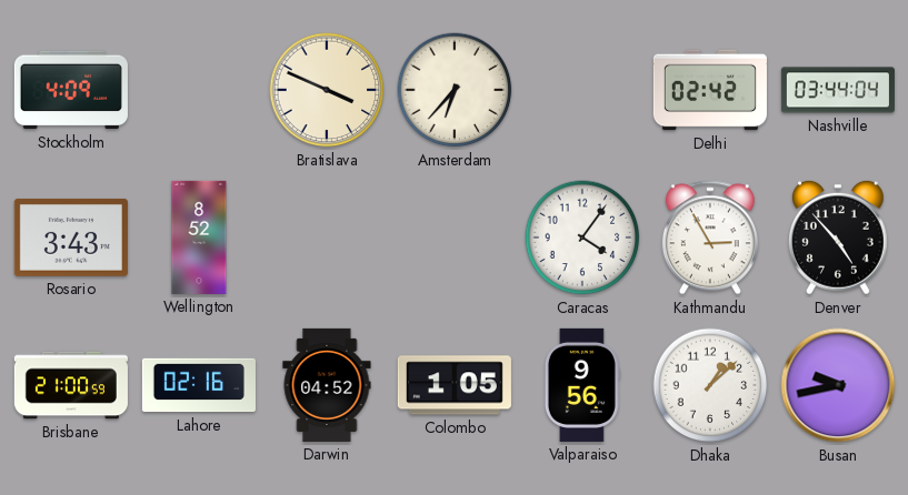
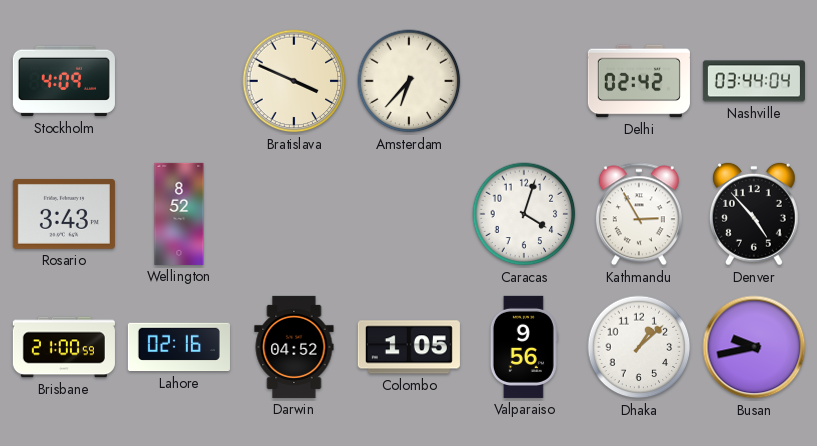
Caracas: 4:06 -> 4:03
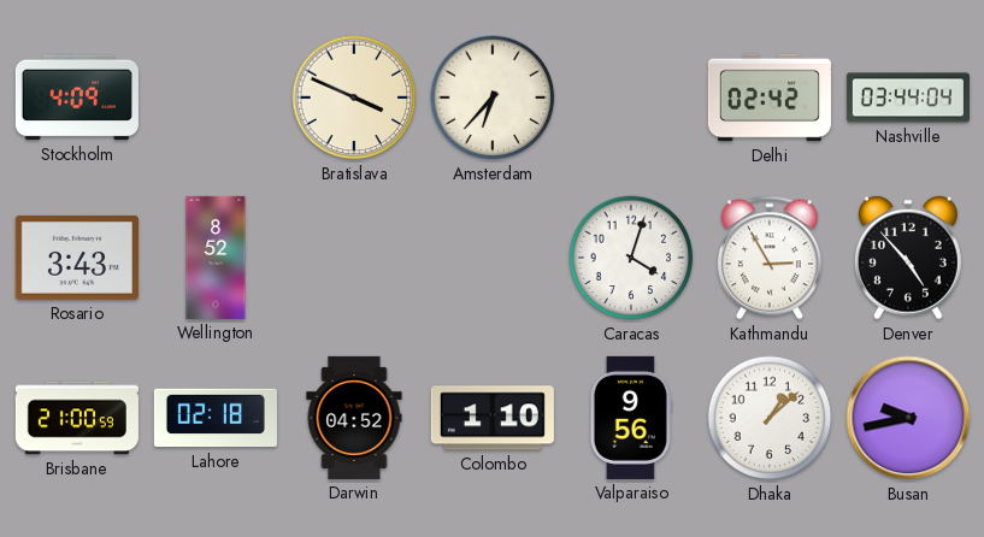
Lahore: 02:16 -> 02:18
Colombo: 1:05 -> 1:10
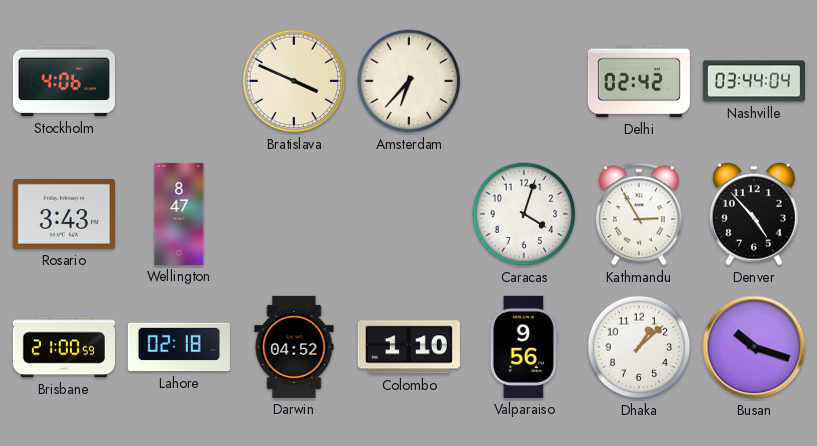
Stockholm: 4:09 -> 4:06
Wellington: 8:52 -> 8:47
Busan: 9:43 -> 10:18
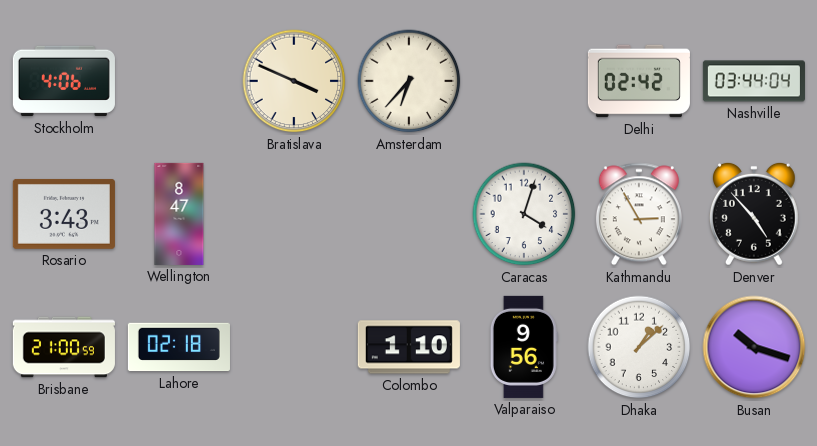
Darwin: 04:52 -> none
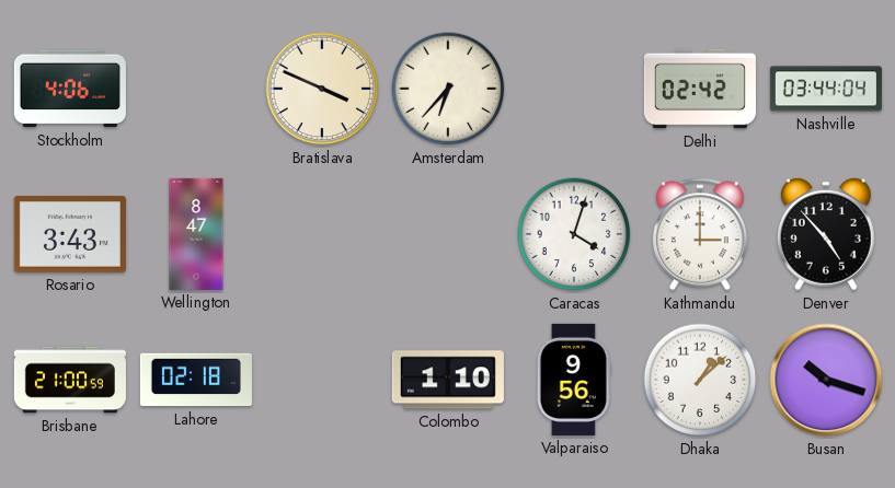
Kathmandu: 2:55 -> 3:00
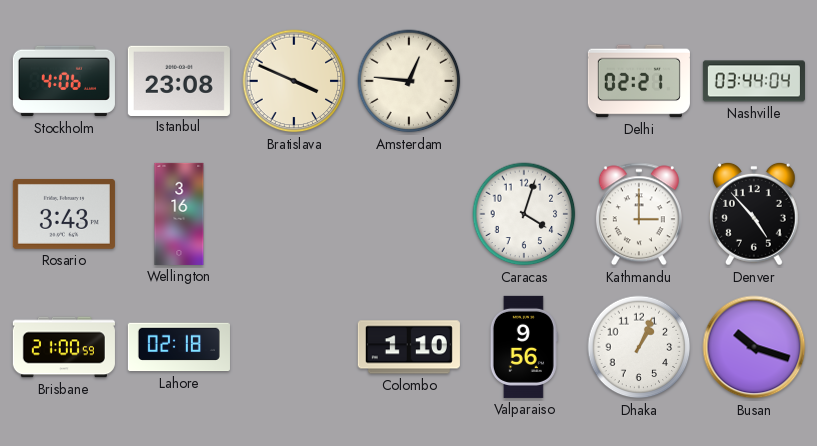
Istanbul: none -> 23:08
Amsterdam: 6:37 -> 12:46
Delhi: 02:42 -> 02:21
Wellington: 8:47 -> 3:16
Dhaka: 1:08 -> 1:04
